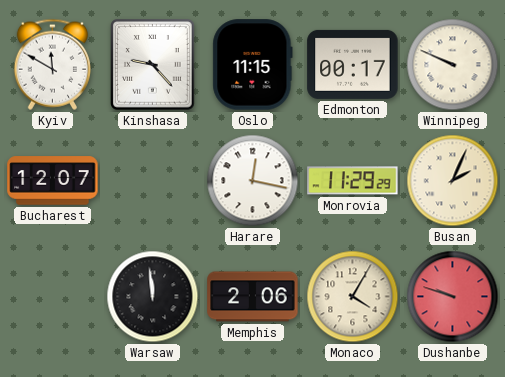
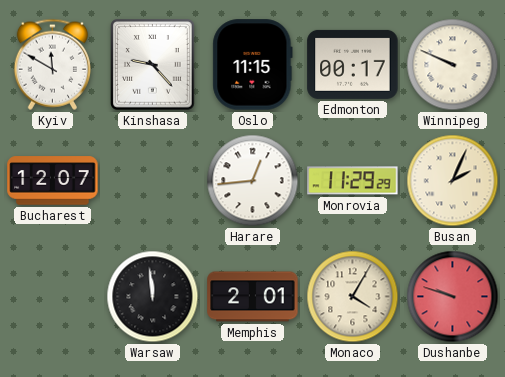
Harare: 12:17 -> 12:44
Memphis: 2:06 -> 2:01
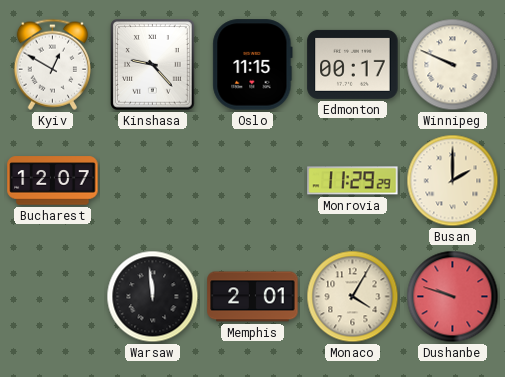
Kyiv: 11:50 -> 12:50
Harare: 12:44 -> none
Busan: 2:04 -> 2:00
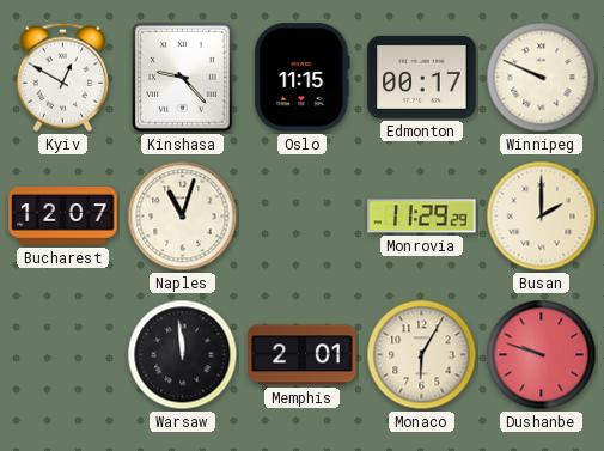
Naples: none -> 11:03
Monaco: 4:05 -> 6:05
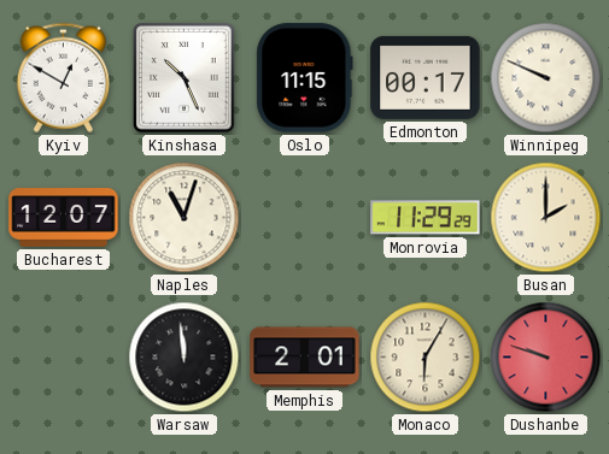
Kinshasa: 9:23 -> 10:26
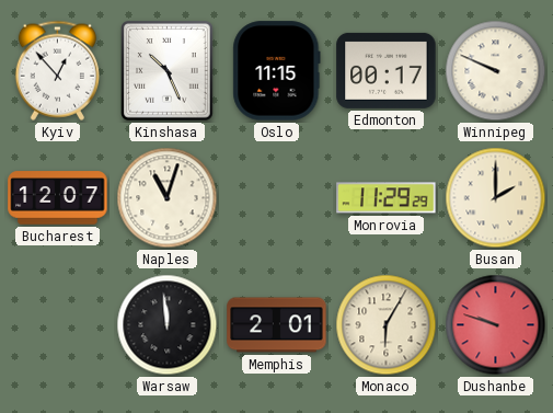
Kyiv: 12:50 -> 12:53
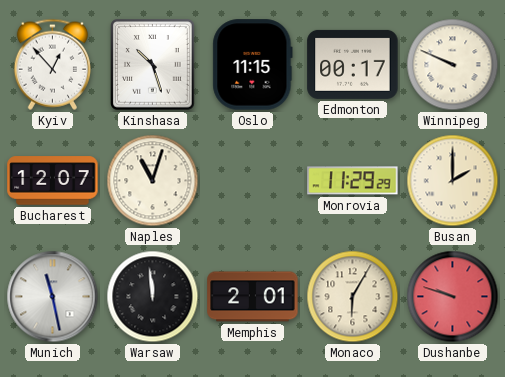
Kinshasa: 10:26 -> 10:27
Munich: none -> 11:28
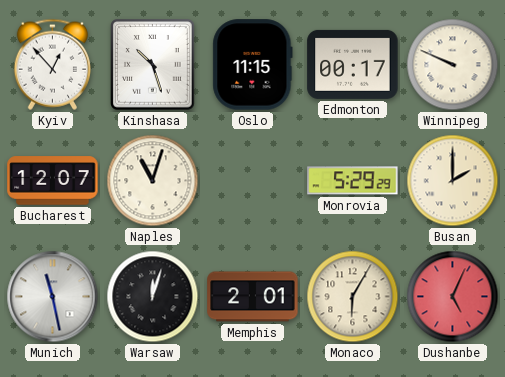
Monrovia: 11:29 -> 5:29
Warsaw: 11:59 -> 12:03
Dushanbe: 9:48 -> 5:04
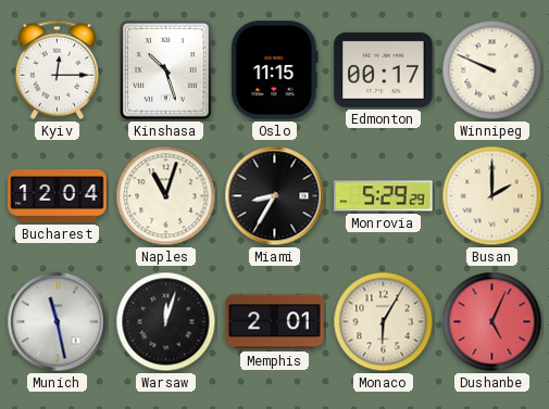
Kyiv: 12:53 -> 12:15
Bucharest: 12:07 -> 12:04
Miami: none -> 8:35
